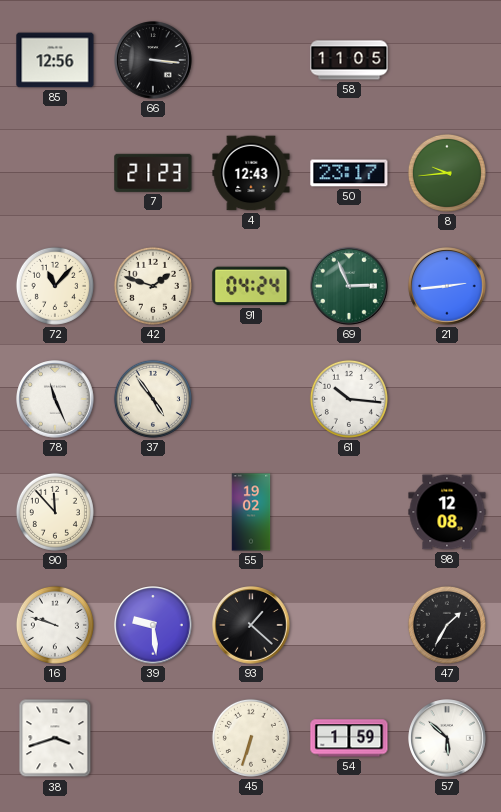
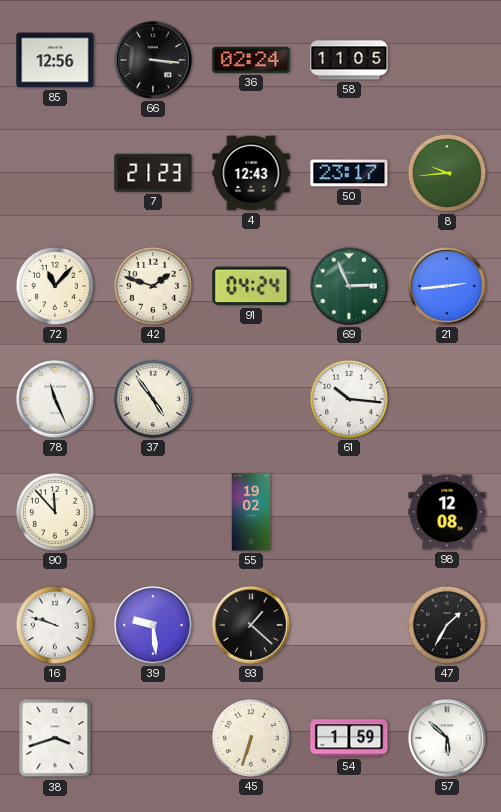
36: none -> 02:24
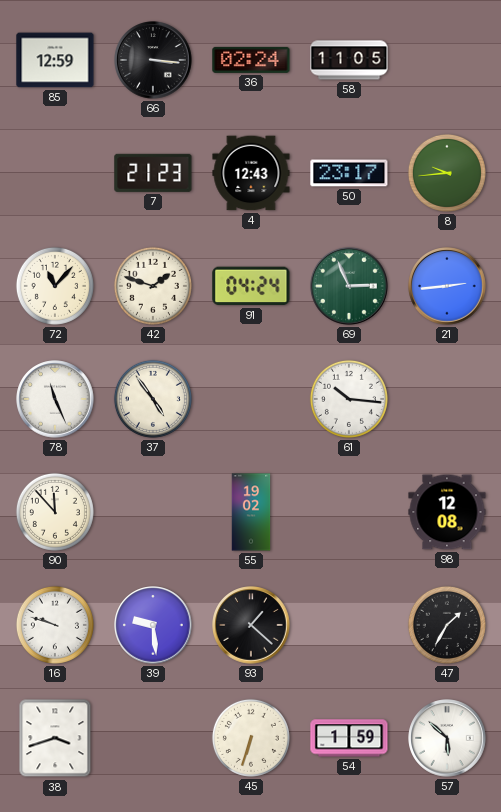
85: 12:56 -> 12:59
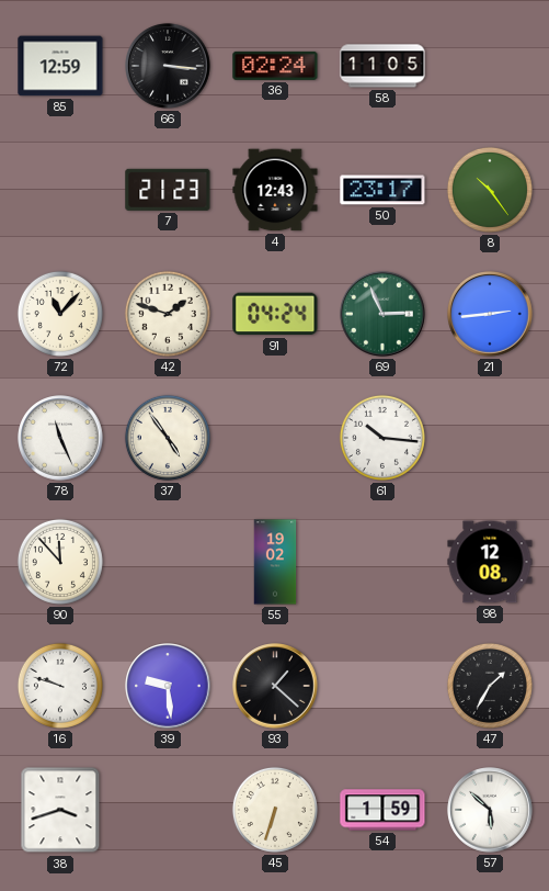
8: 9:44 -> 10:24
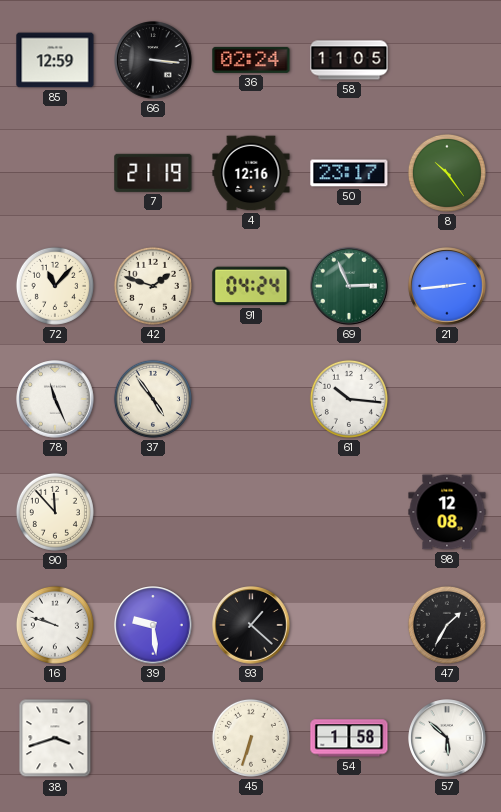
7: 21:23 -> 21:19
4: 12:43 -> 12:16
55: 19:02 -> none
54: 1:59 -> 1:58
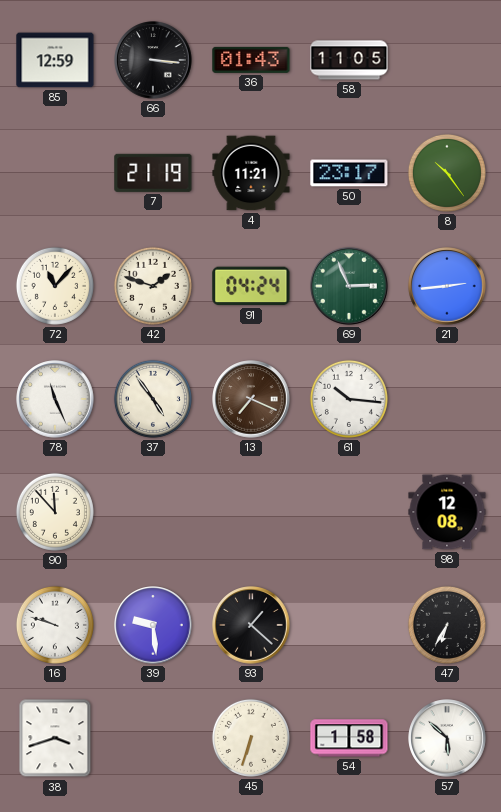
36: 02:24 -> 01:43
4: 12:16 -> 11:21
13: none -> 7:19
47: 1:35 -> 6:35
